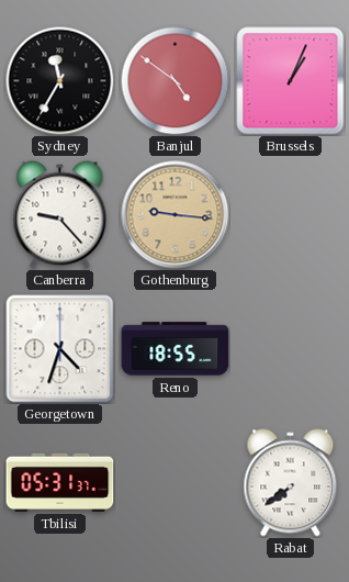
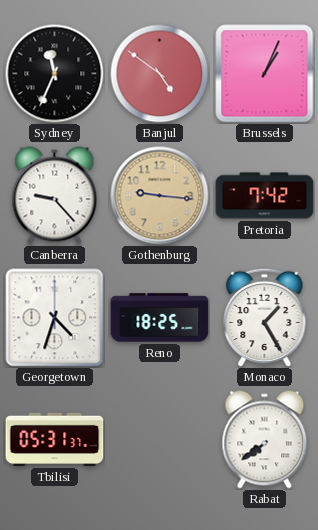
Sydney: 11:35 -> 11:34
Pretoria: none -> 7:42
Reno: 18:55 -> 18:25
Monaco: none -> 1:25
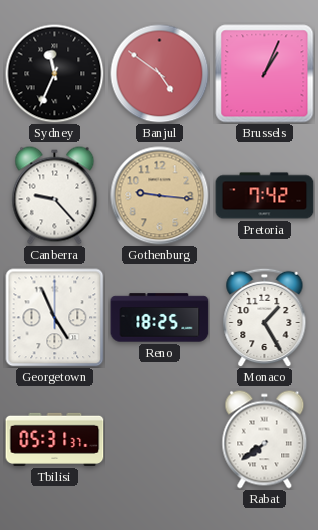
Georgetown: 4:33 -> 4:56
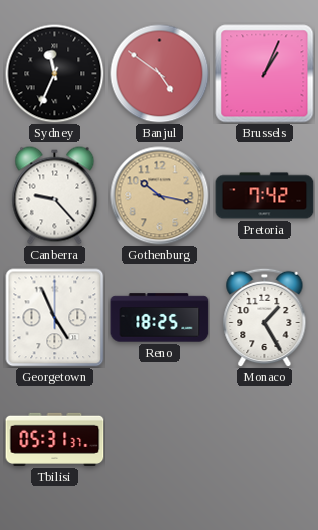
Gothenburg: 9:16 -> 10:17
Rabat: 7:39 -> none
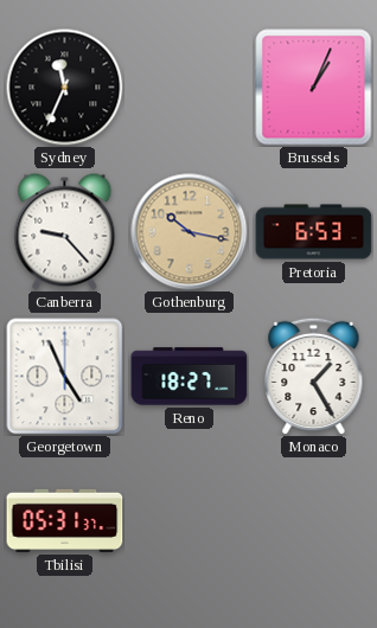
Banjul: 4:51 -> none
Pretoria: 7:42 -> 6:53
Reno: 18:25 -> 18:27
